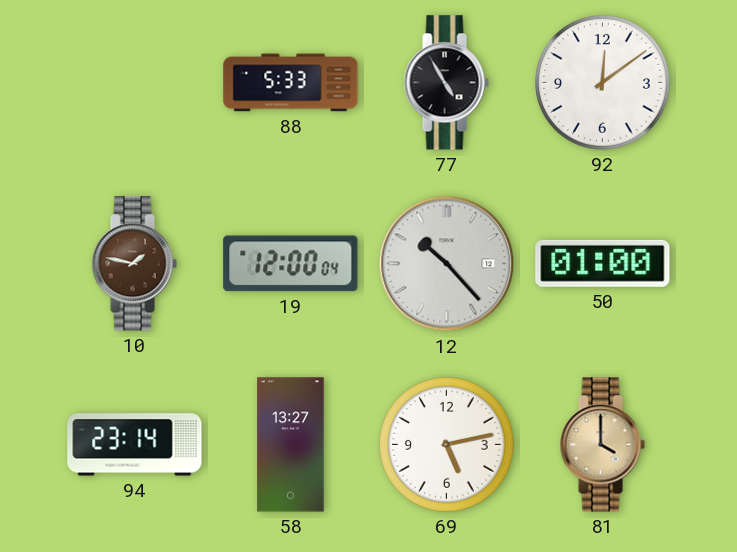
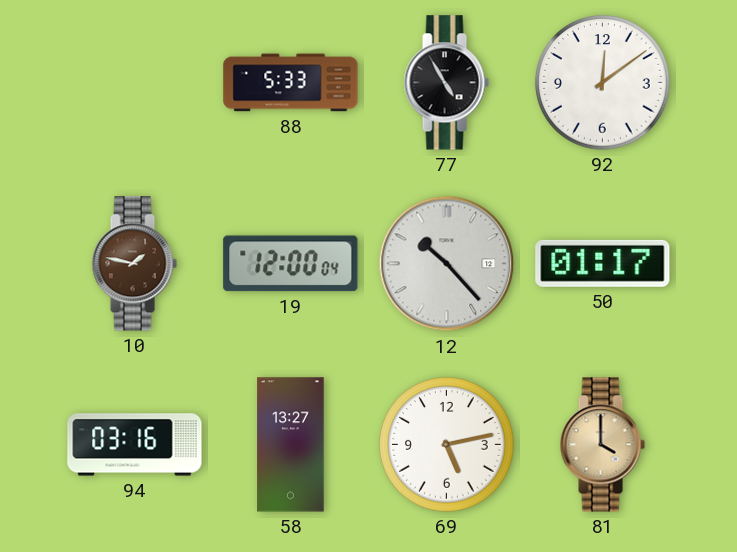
50: 01:00 -> 01:17
94: 23:14 -> 03:16
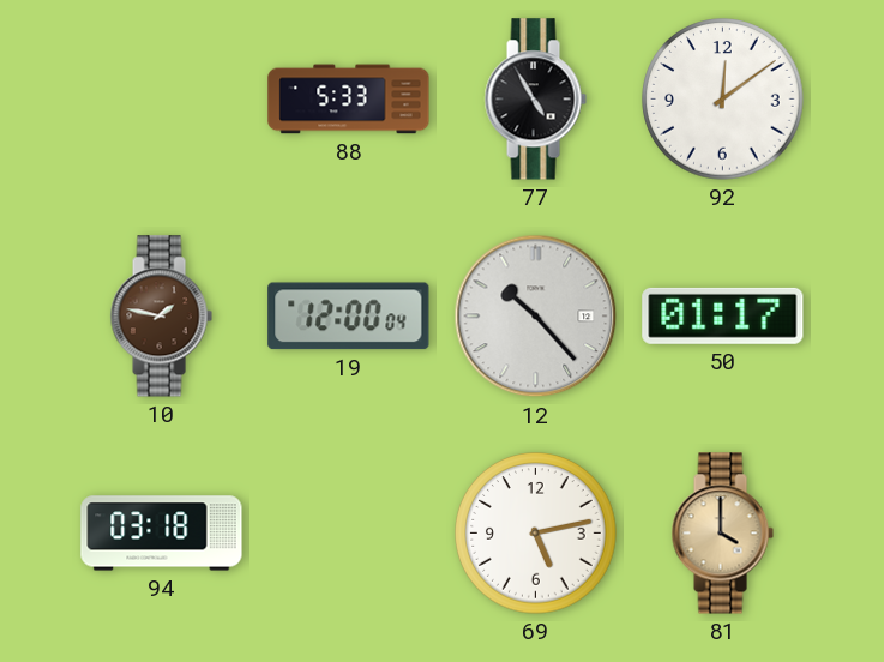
94: 03:16 -> 03:18
58: 13:27 -> none
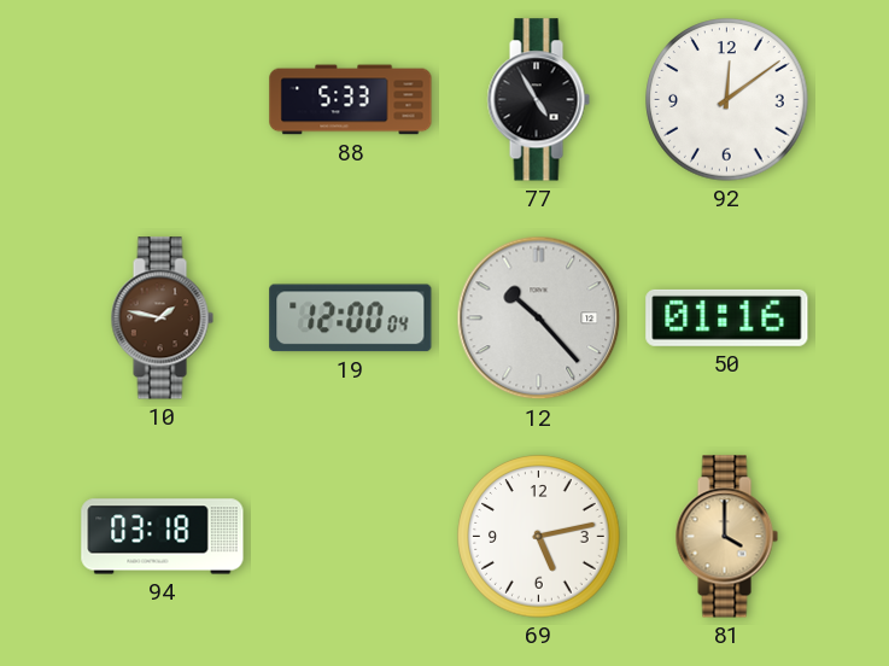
50: 01:17 -> 01:16
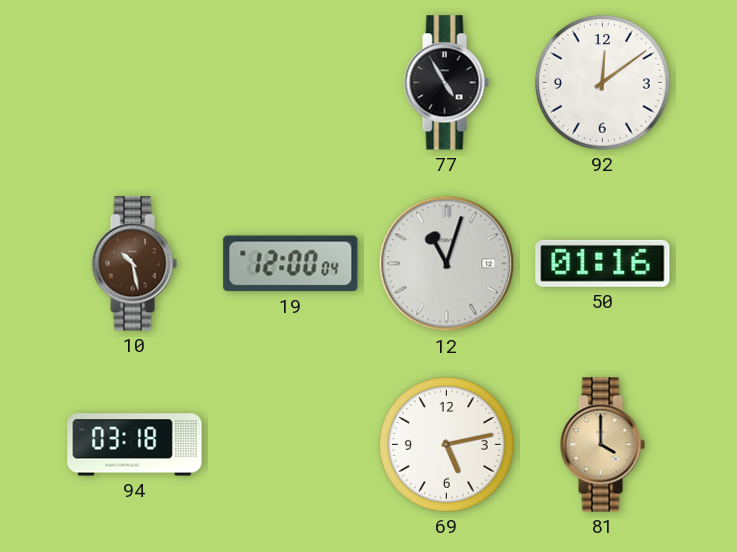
88: 5:33 -> none
10: 1:47 -> 10:28
12: 10:23 -> 11:03
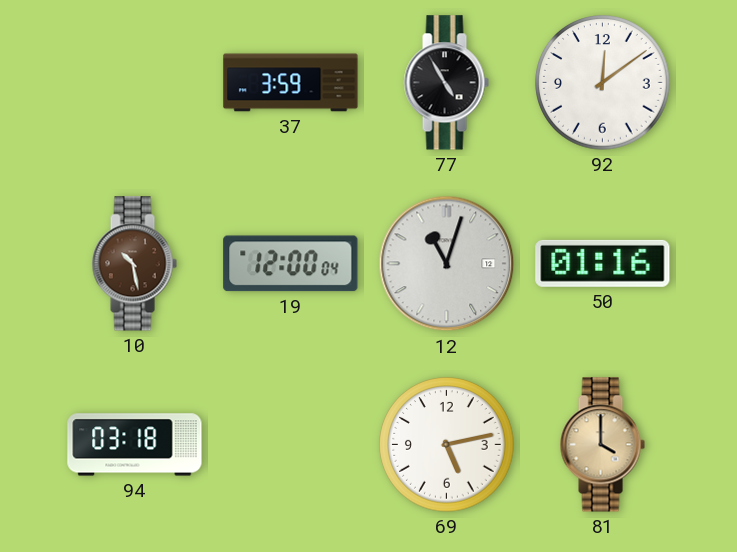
37: none -> 3:59
